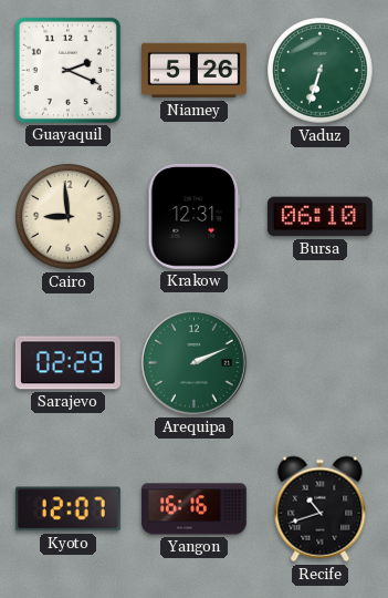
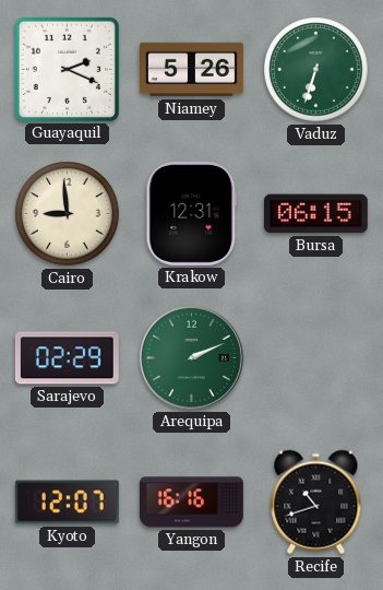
Bursa: 06:10 -> 06:15
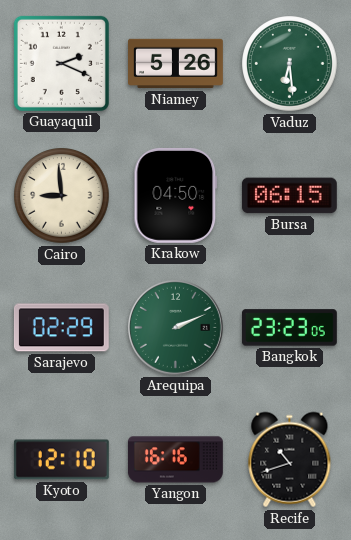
Vaduz: 6:33 -> 6:29
Krakow: 12:31 -> 04:50
Bangkok: none -> 23:23
Kyoto: 12:07 -> 12:10
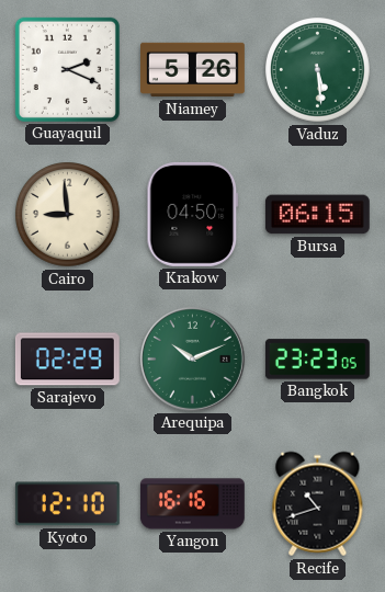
Vaduz: 6:29 -> 5:29
Arequipa: 2:11 -> 10:11
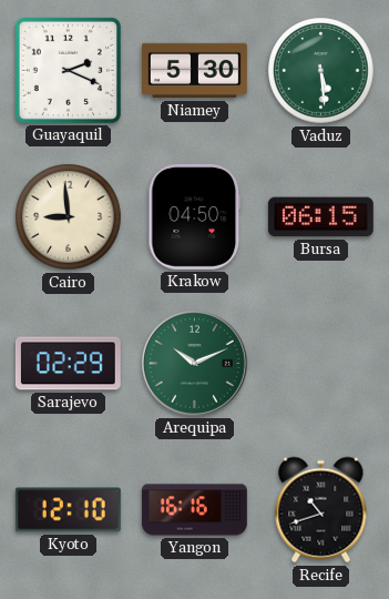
Niamey: 5:26 -> 5:30
Bangkok: 23:23 -> none
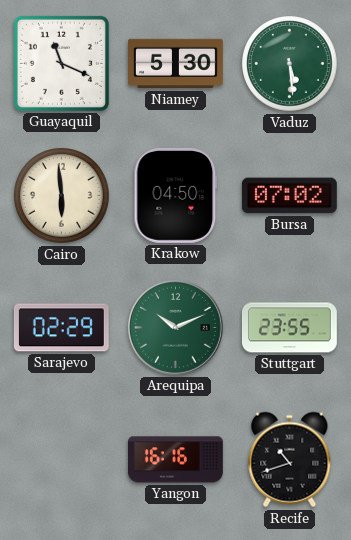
Guayaquil: 2:19 -> 11:19
Cairo: 8:59 -> 5:59
Bursa: 06:15 -> 07:02
Stuttgart: none -> 23:55
Kyoto: 12:10 -> none
